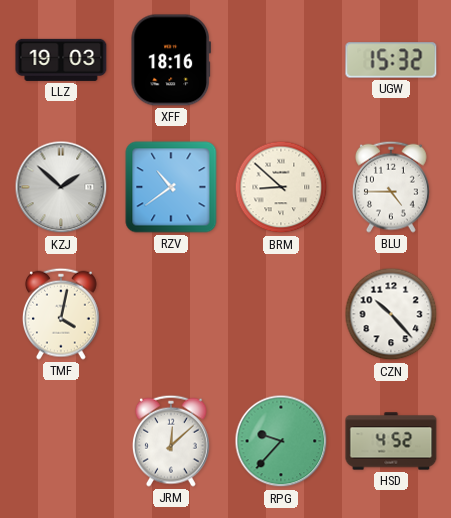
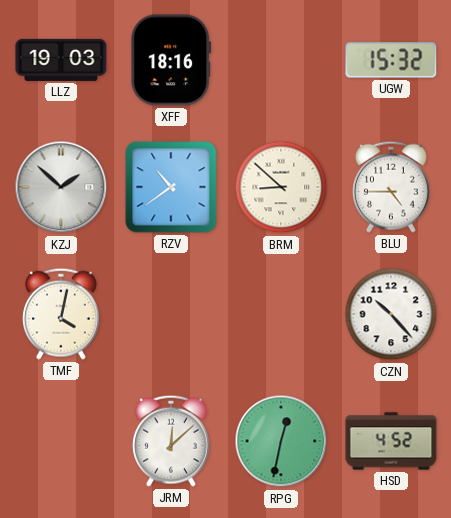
RPG: 9:37 -> 12:32
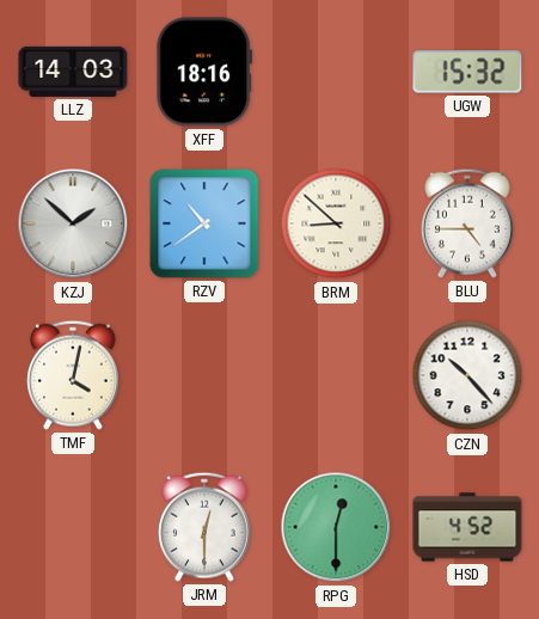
LLZ: 19:03 -> 14:03
JRM: 12:08 -> 12:30
RPG: 12:32 -> 12:30
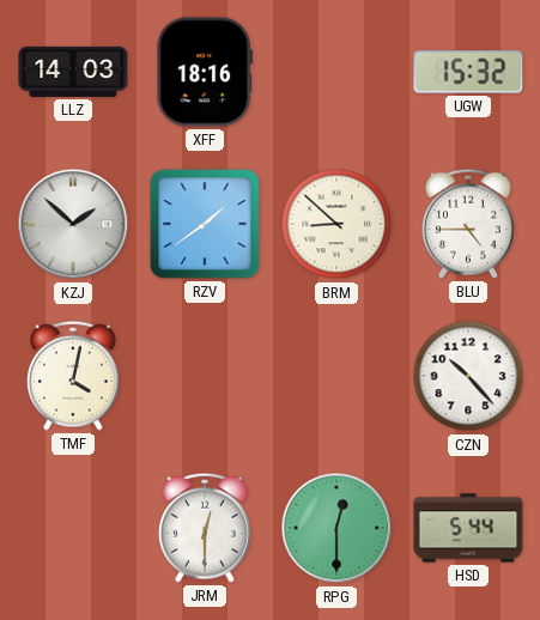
RZV: 10:39 -> 1:39
HSD: 4:52 -> 5:44
